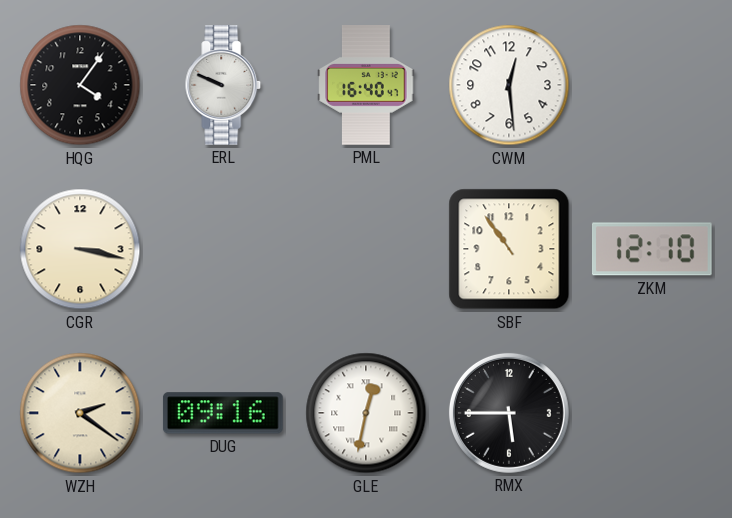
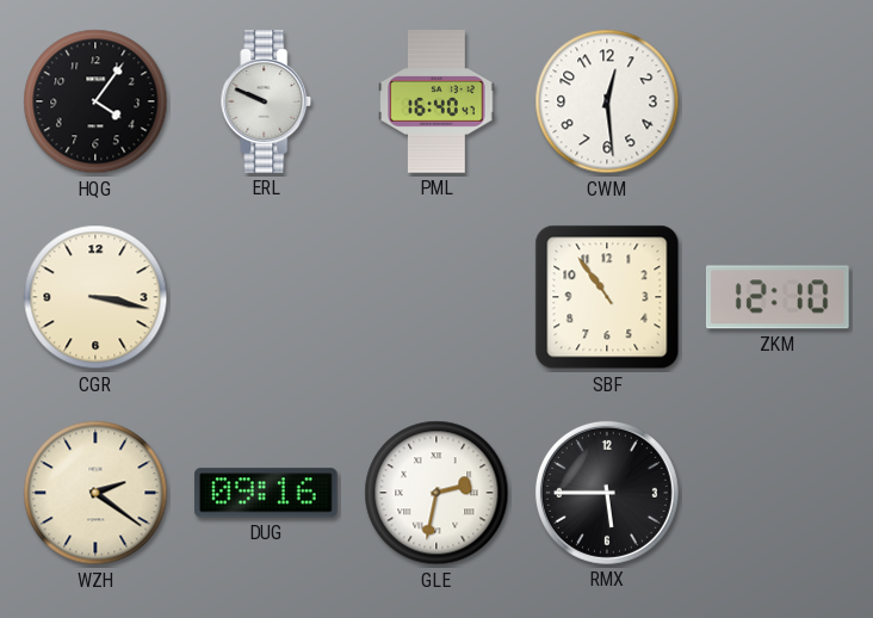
GLE: 12:32 -> 2:32
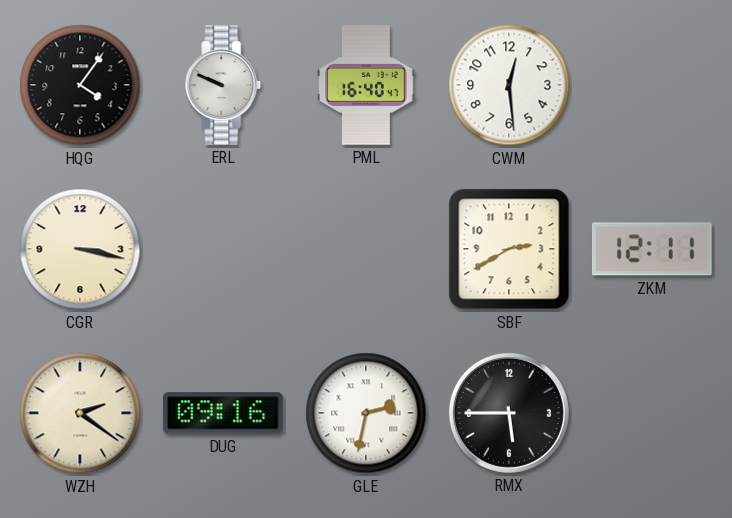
SBF: 10:54 -> 2:40
ZKM: 12:10 -> 12:11
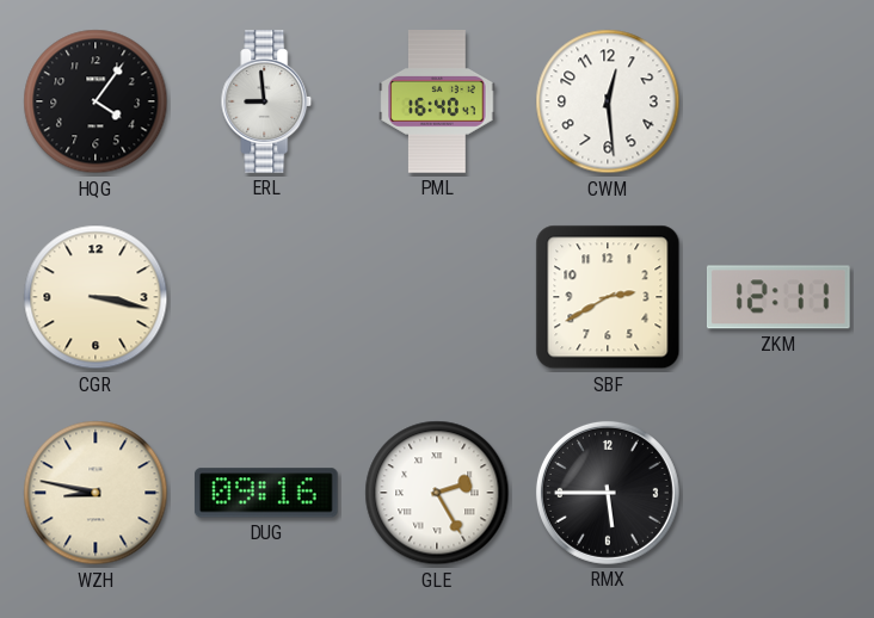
ERL: 9:49 -> 8:59
WZH: 2:21 -> 8:47
GLE: 2:32 -> 2:25
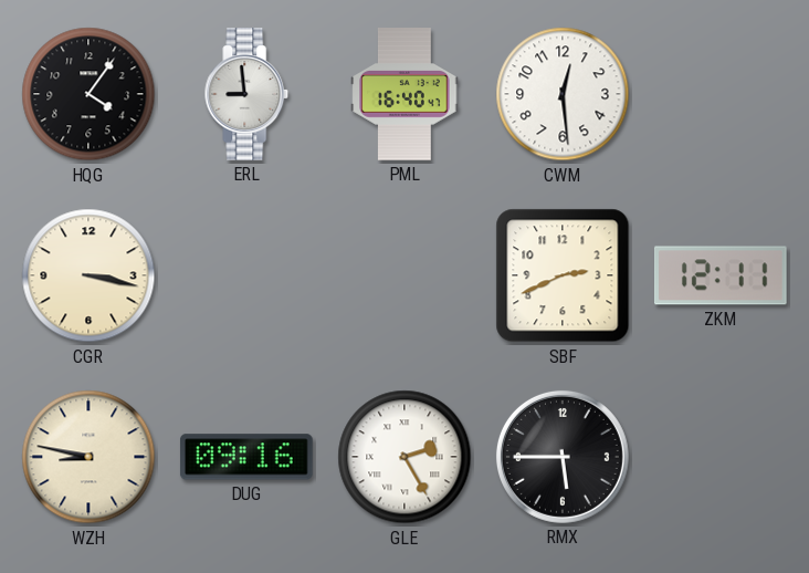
SBF: 2:40 -> 2:41
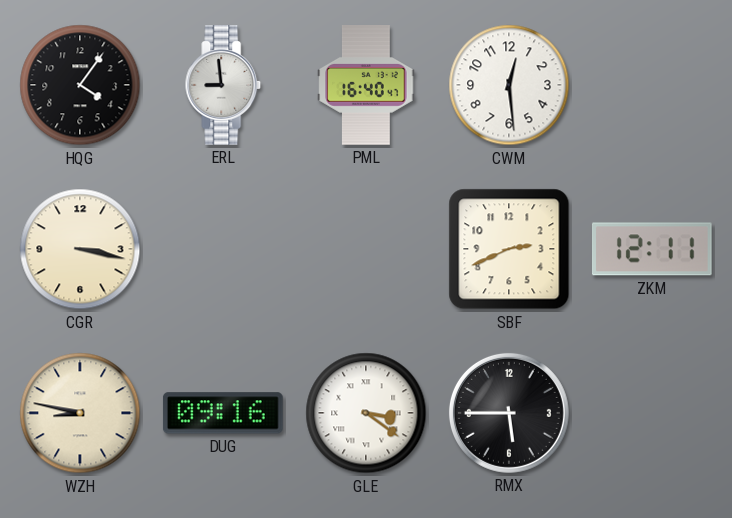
GLE: 2:25 -> 3:21
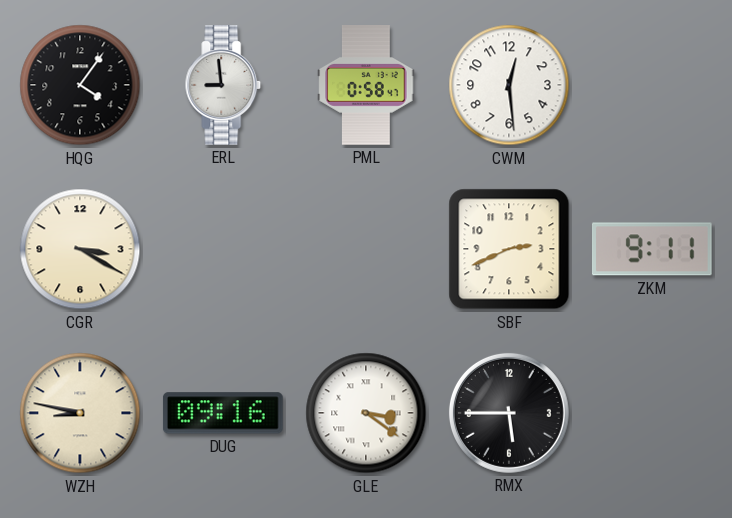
PML: 16:40 -> 0:58
CGR: 3:17 -> 3:20
ZKM: 12:11 -> 9:11
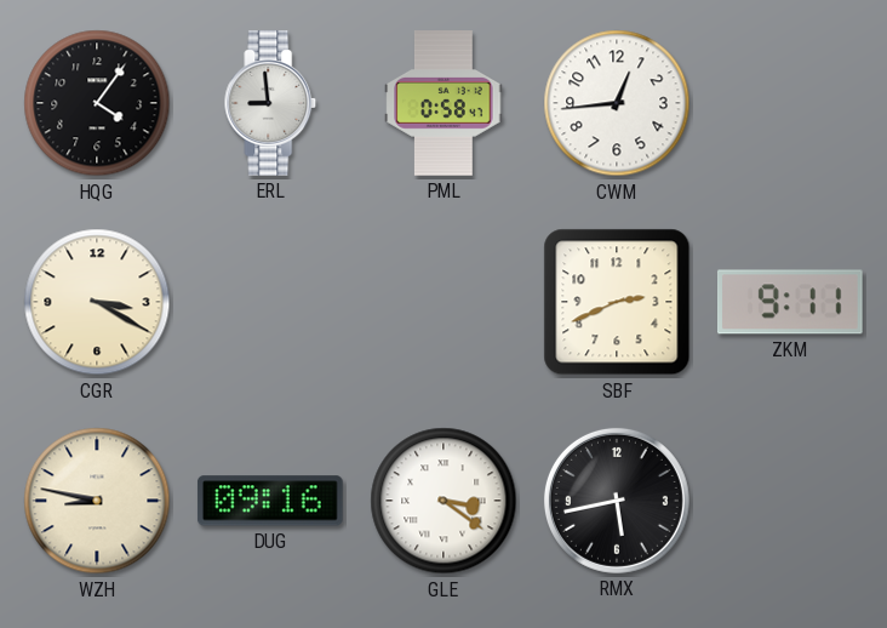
CWM: 12:29 -> 12:44
RMX: 5:45 -> 5:43
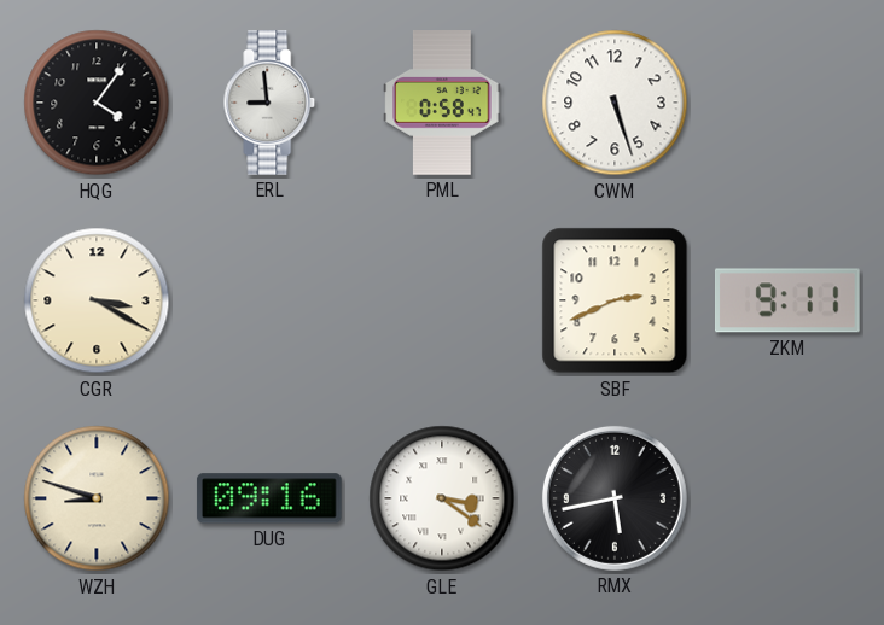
CWM: 12:44 -> 5:27
WZH: 8:47 -> 8:48
